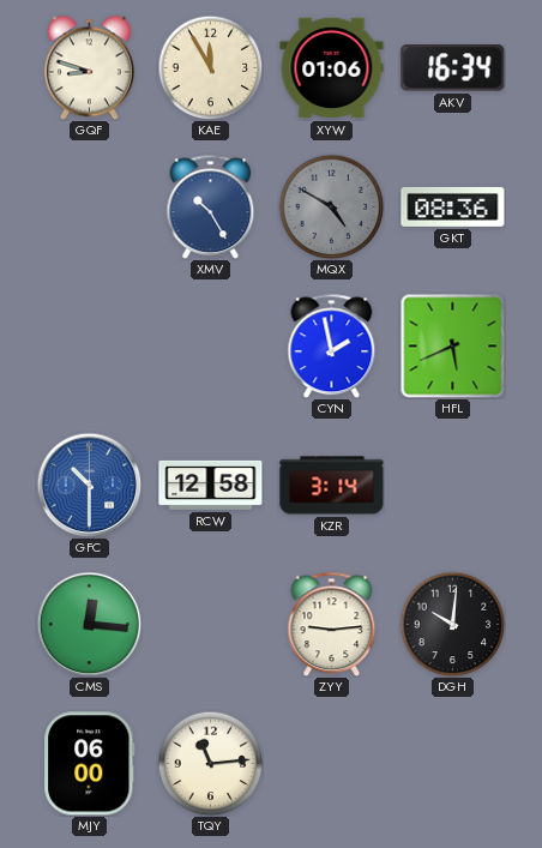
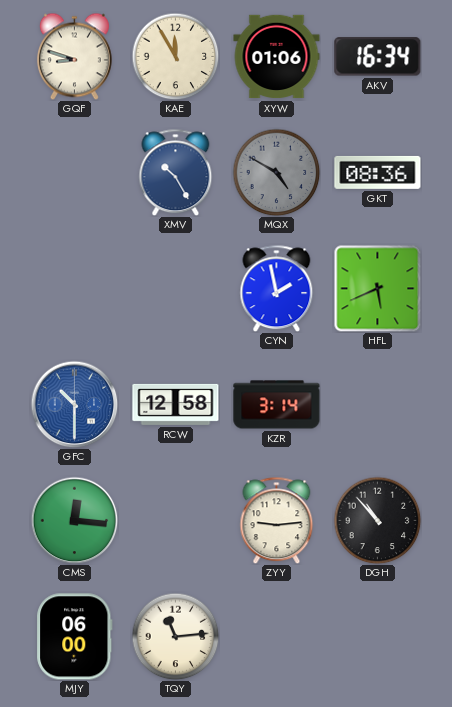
DGH: 10:01 -> 10:53
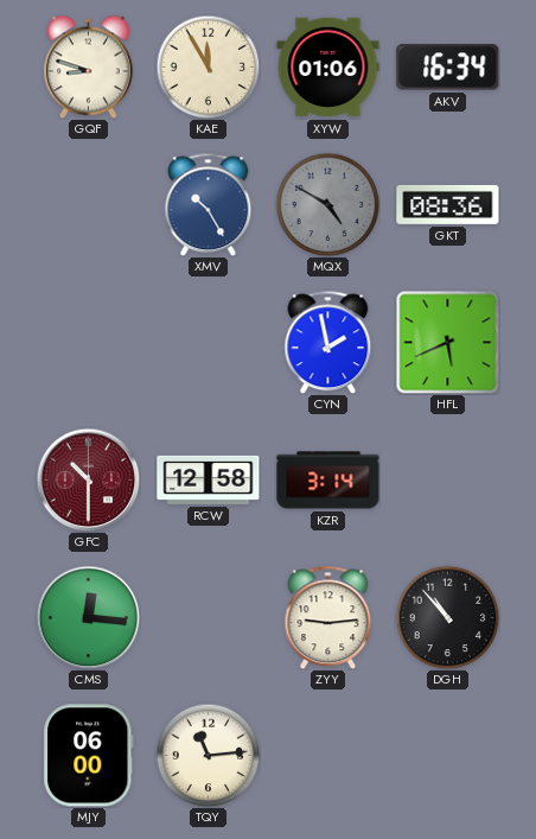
GFC dial: blue -> burgundy
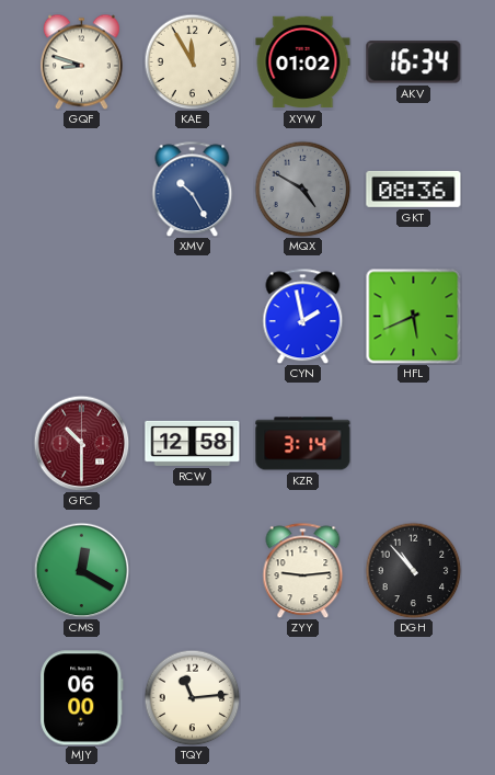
XYW: 01:06 -> 01:02
CMS: 12:16 -> 12:20
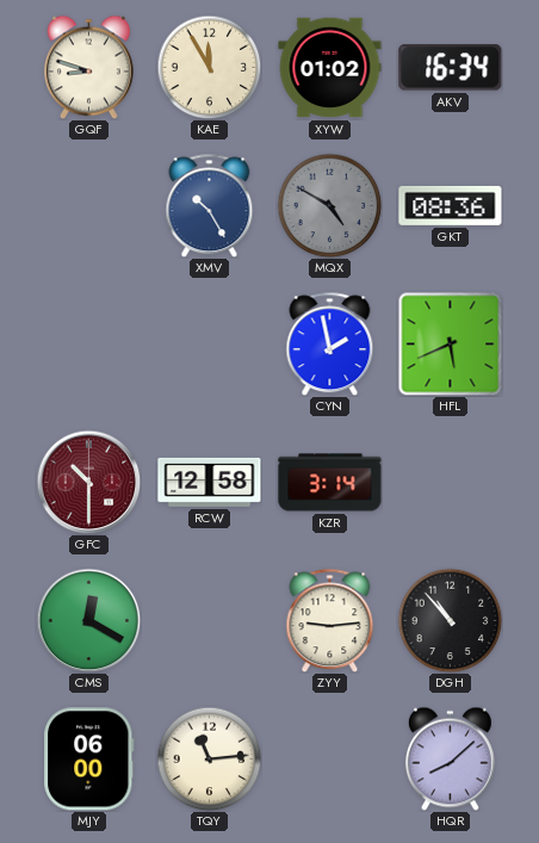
HQR: none -> 8:08
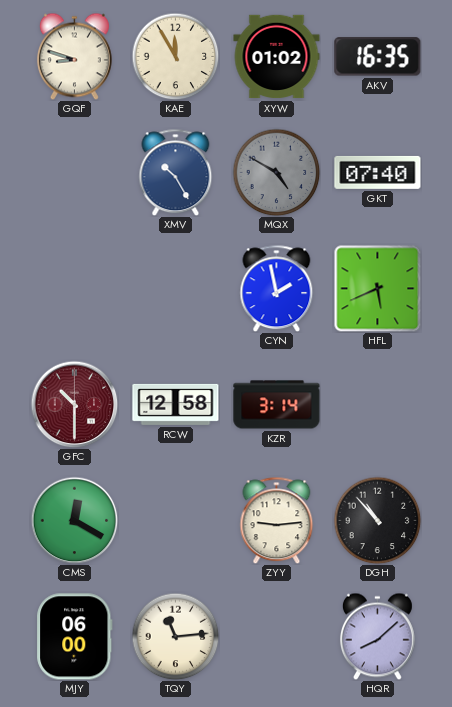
AKV: 16:34 -> 16:35
GKT: 08:36 -> 07:40
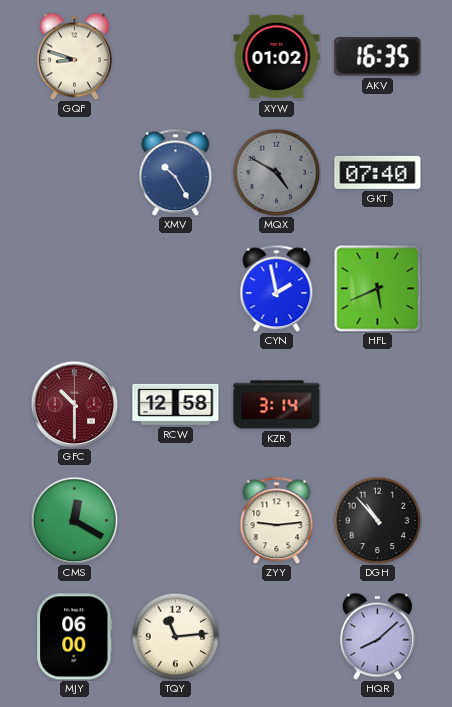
KAE: 11:55 -> none
